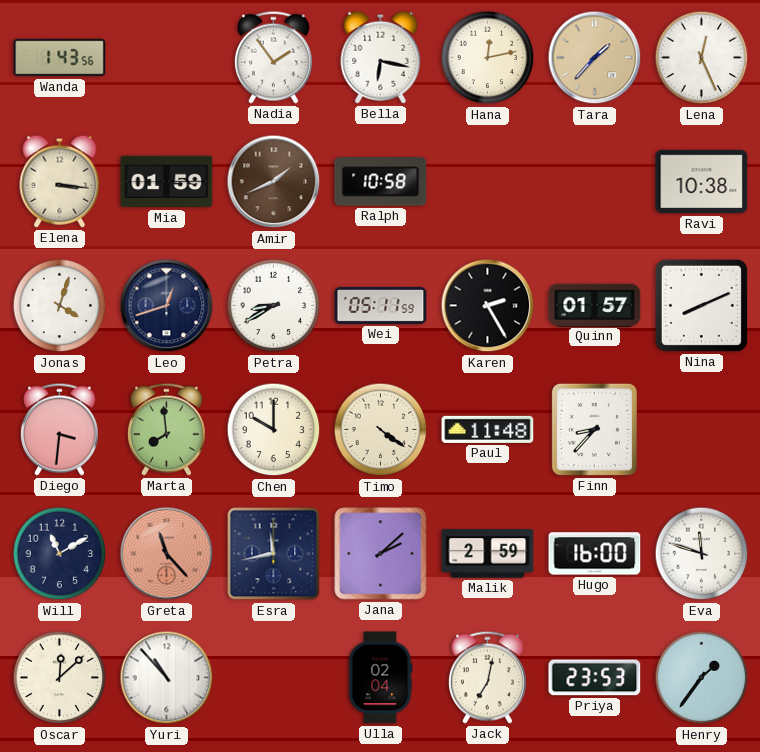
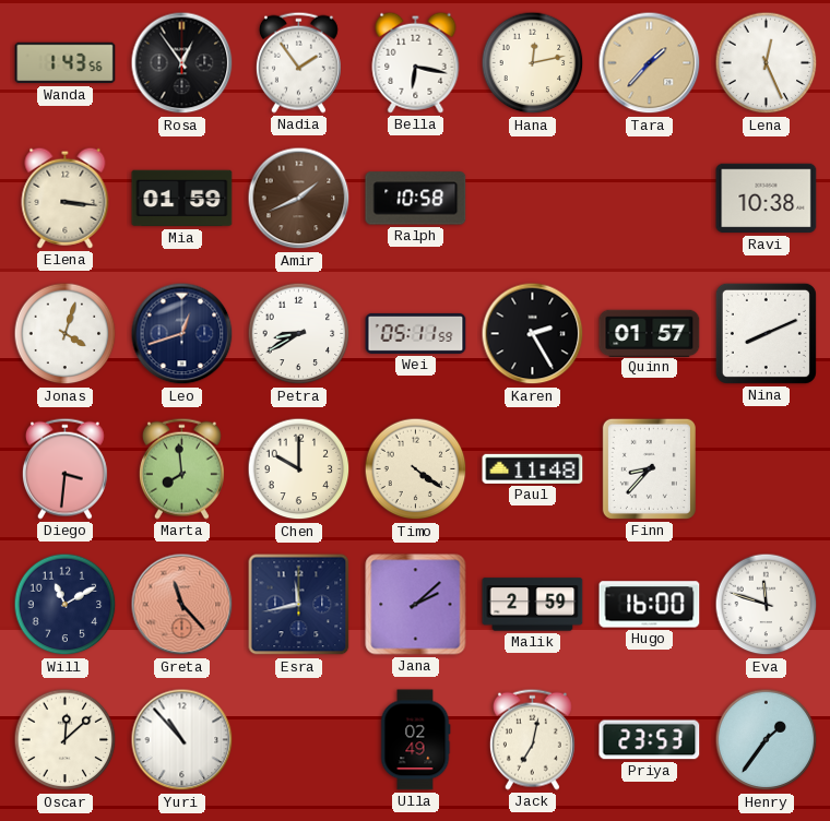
Rosa: none -> 12:54
Ulla: 02:04 -> 02:49
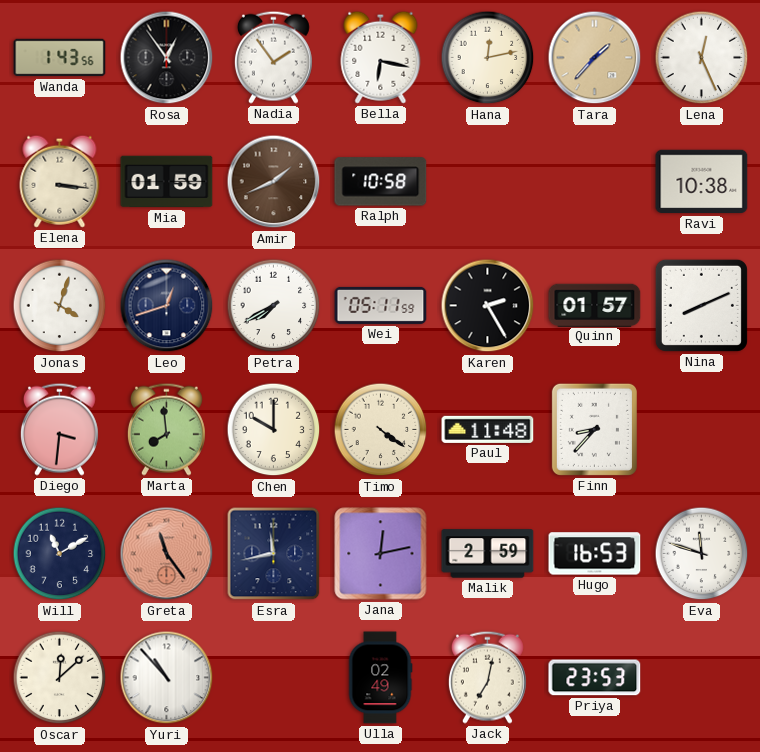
Petra: 8:40 -> 7:40
Greta: 11:23 -> 11:24
Jana: 2:08 -> 12:13
Hugo: 16:00 -> 16:53
Henry: 1:36 -> none
